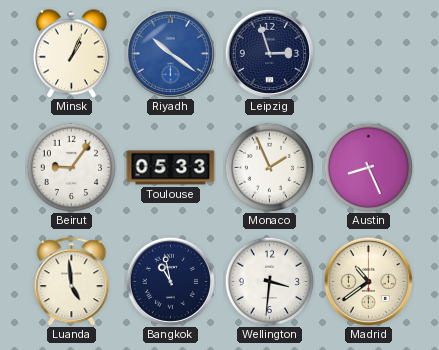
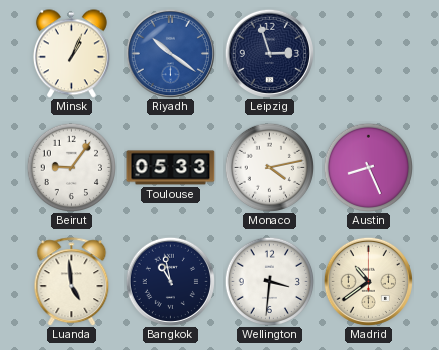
Monaco: 1:56 -> 4:13
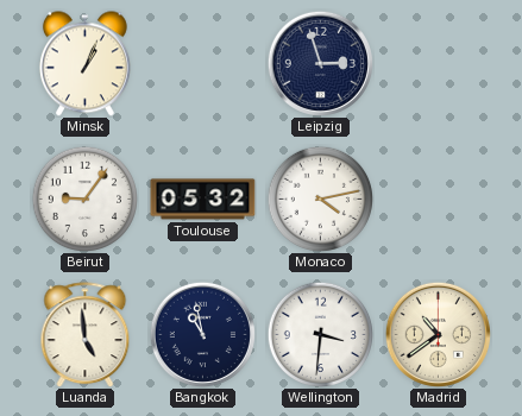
Riyadh: 10:21 -> none
Toulouse: 05:33 -> 05:32
Austin: 8:26 -> none
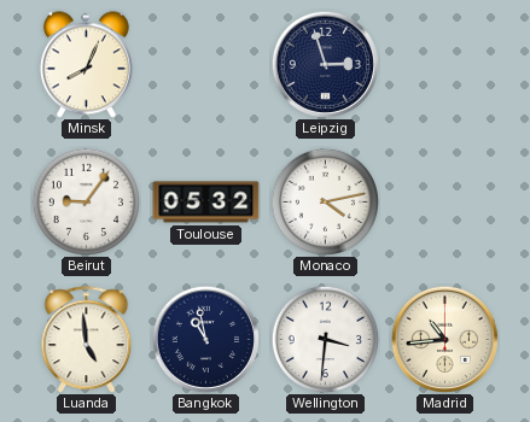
Minsk: 1:04 -> 8:04
Madrid: 10:39 -> 10:44
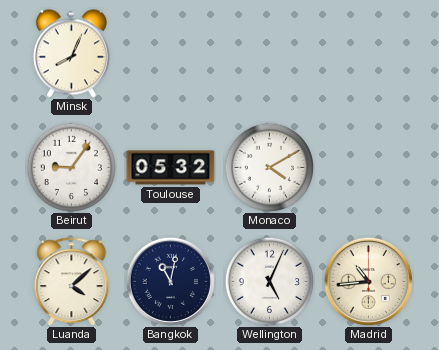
Leipzig: 2:57 -> none
Monaco: 4:13 -> 4:10
Luanda: 4:59 -> 4:08
Bangkok: 10:58 -> 11:02
Wellington: 3:31 -> 5:04
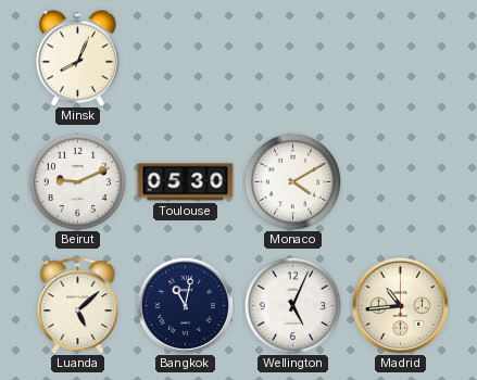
Beirut: 9:06 -> 9:11
Toulouse: 05:32 -> 05:30
Luanda: 4:08 -> 5:08
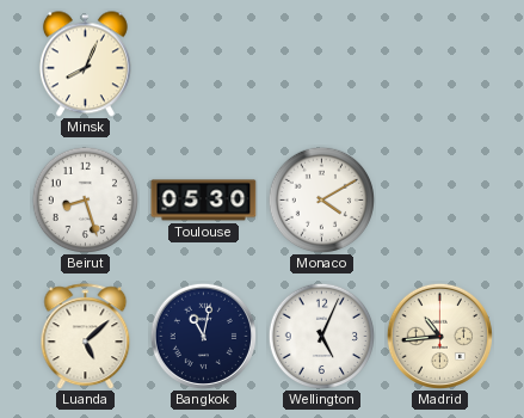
Beirut: 9:11 -> 8:27
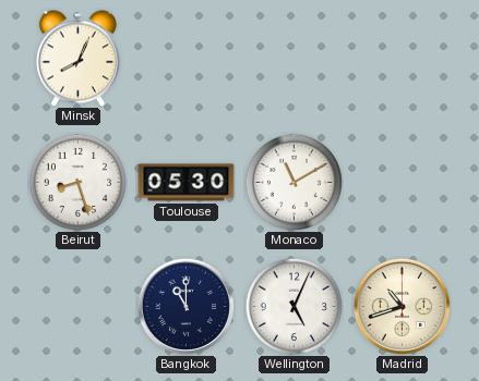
Monaco: 4:10 -> 11:10
Luanda: 5:08 -> none
Bangkok: 11:02 -> 11:00
Madrid: 10:44 -> 10:42
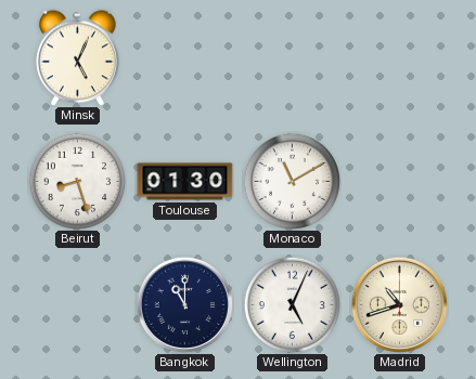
Minsk: 8:04 -> 5:04
Toulouse: 05:30 -> 01:30
